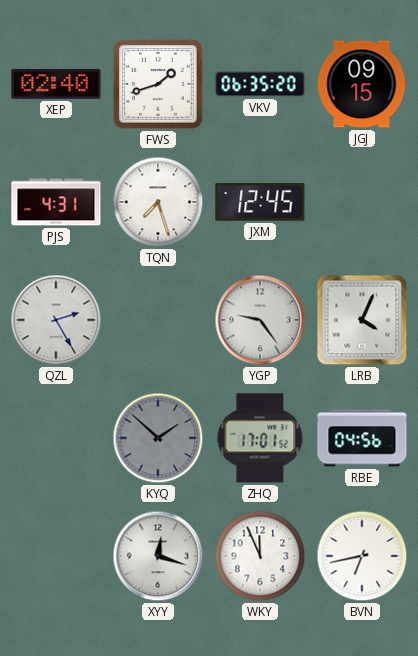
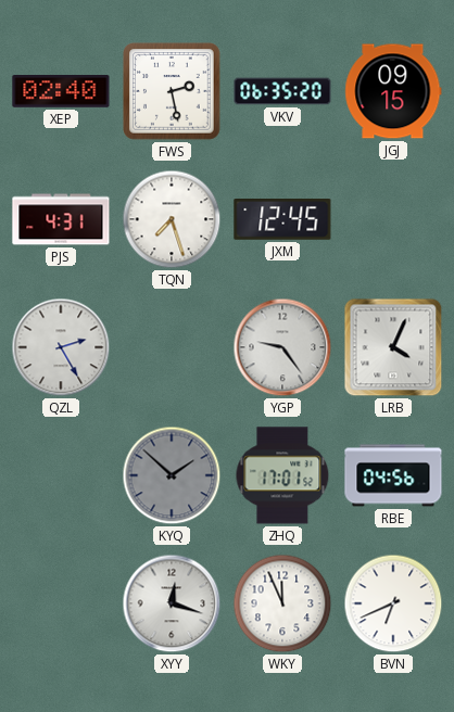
FWS: 1:42 -> 2:28
BVN: 6:43 -> 6:41
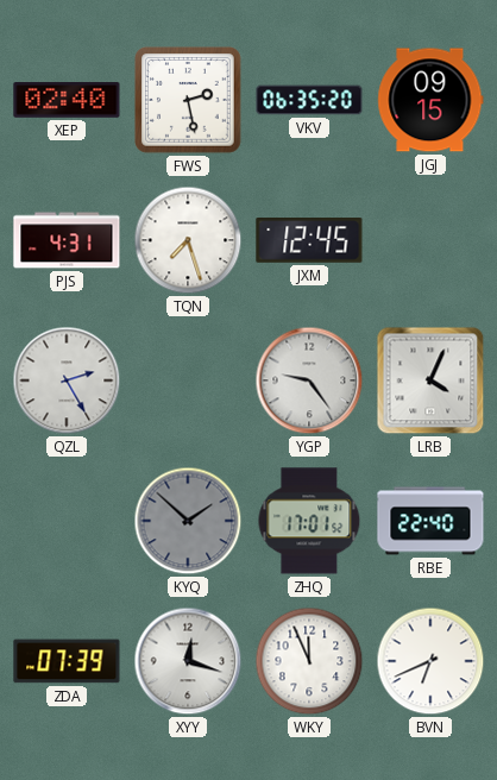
RBE: 04:56 -> 22:40
ZDA: none -> 07:39
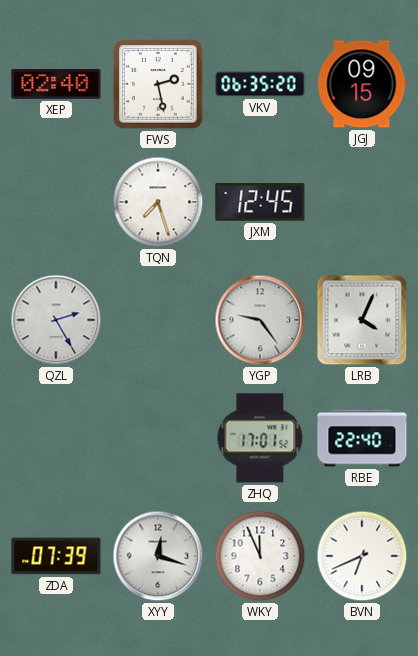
PJS: 4:31 -> none
KYQ: 1:52 -> none
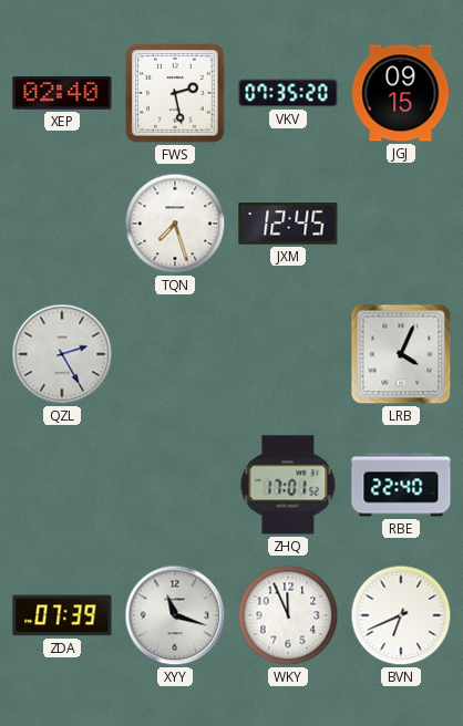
VKV: 06:35 -> 07:35
YGP: 9:24 -> none
XYY: 12:18 -> 11:18
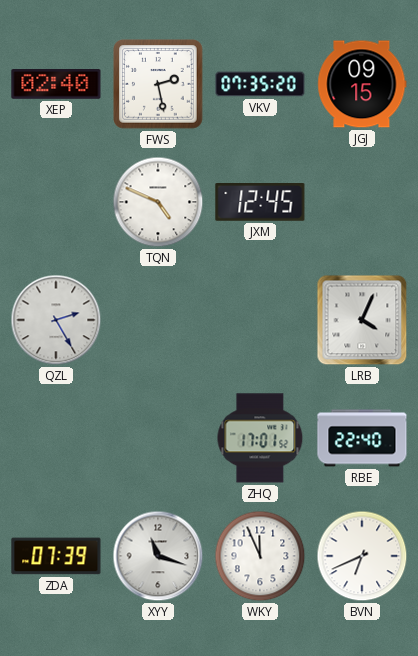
TQN: 7:27 -> 4:49
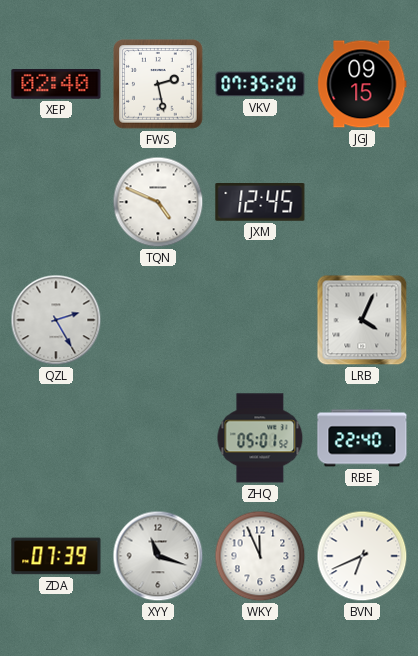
ZHQ: 17:01 -> 05:01
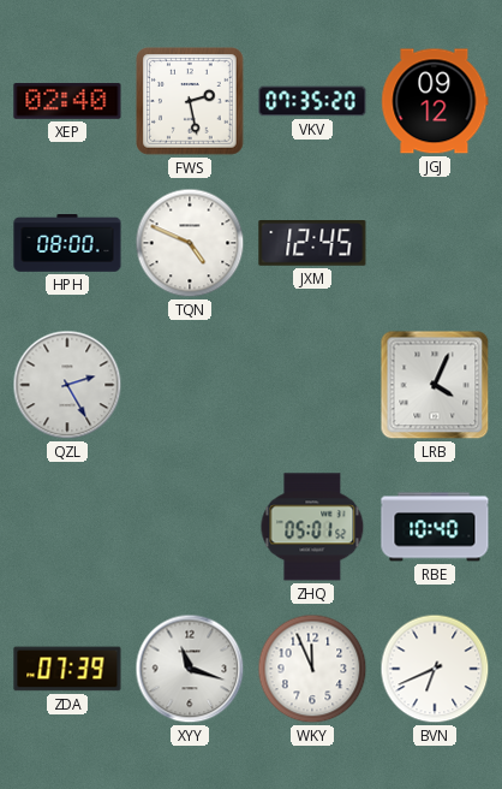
JGJ: 09:15 -> 09:12
HPH: none -> 08:00
RBE: 22:40 -> 10:40
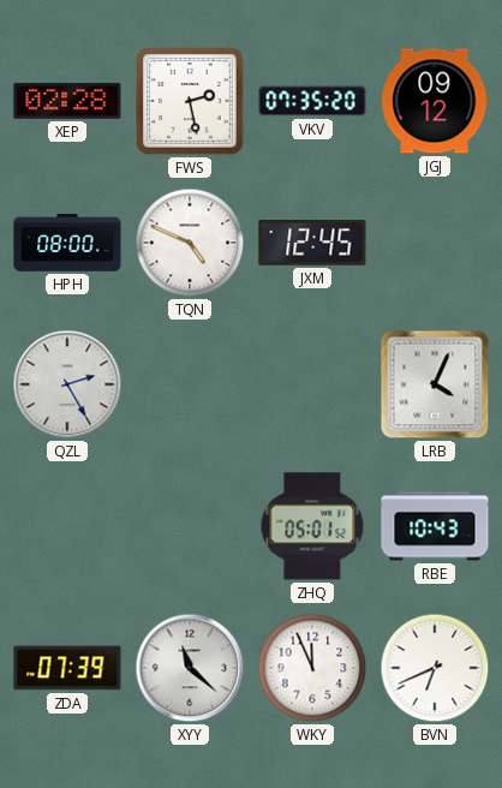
XEP: 02:40 -> 02:28
RBE: 10:40 -> 10:43
XYY: 11:18 -> 11:22
